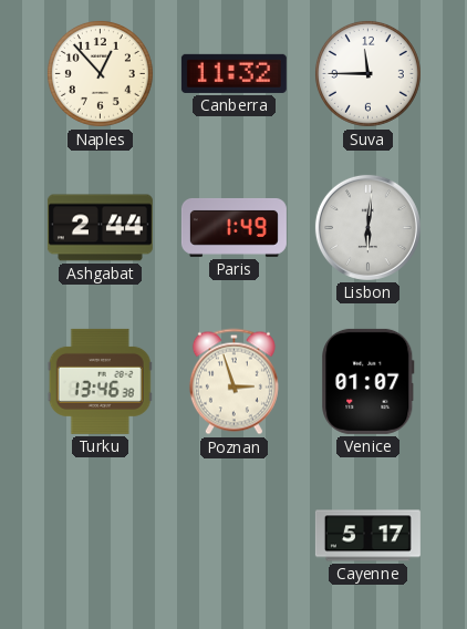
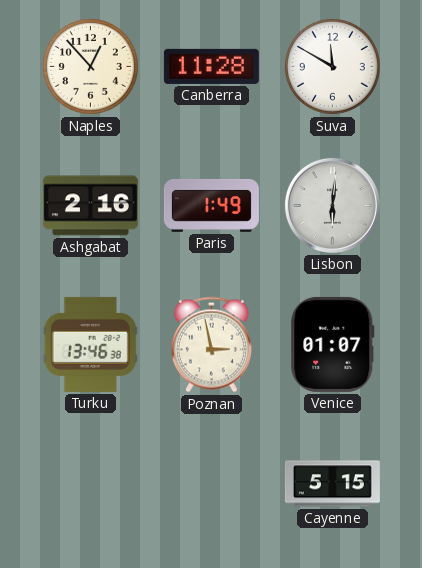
Canberra: 11:32 -> 11:28
Suva: 11:45 -> 11:50
Ashgabat: 2:44 -> 2:16
Poznan: 2:57 -> 2:58
Cayenne: 5:17 -> 5:15
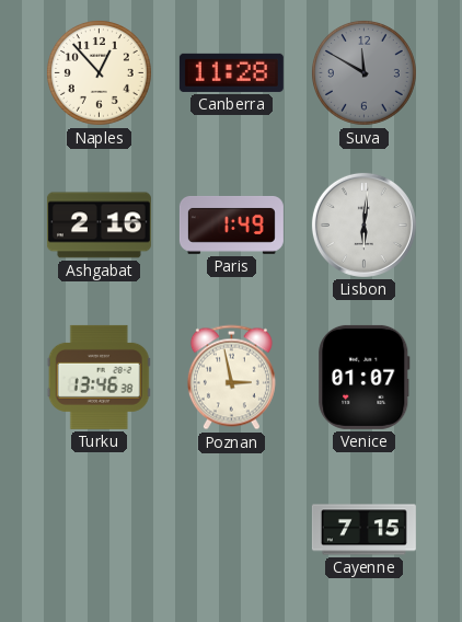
Suva dial: white -> grey
Cayenne: 5:15 -> 7:15
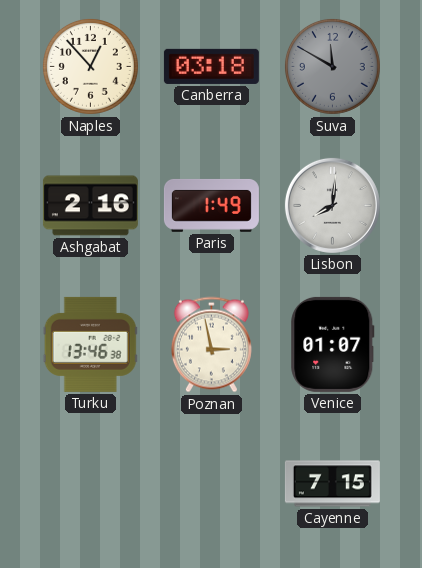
Canberra: 11:28 -> 03:18
Lisbon: 6:01 -> 8:01
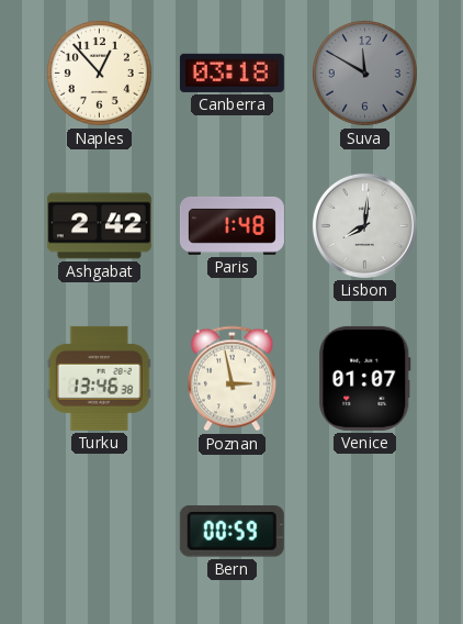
Ashgabat: 2:16 -> 2:42
Paris: 1:49 -> 1:48
Bern: none -> 00:59
Cayenne: 7:15 -> none
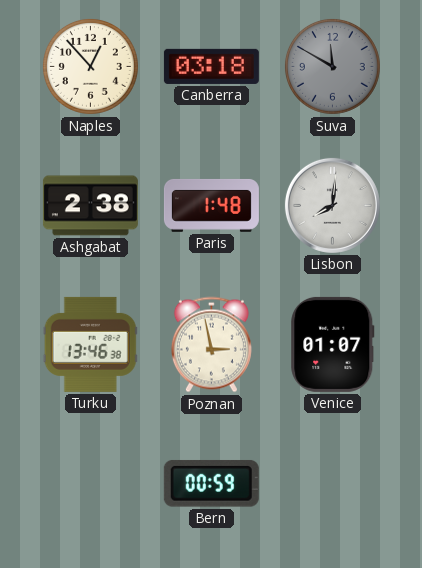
Ashgabat: 2:42 -> 2:38
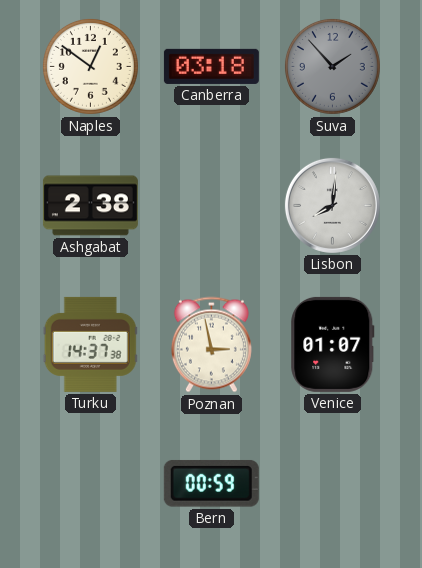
Naples: 12:53 -> 12:51
Suva: 11:50 -> 1:53
Paris: 1:48 -> none
Turku: 13:46 -> 14:37
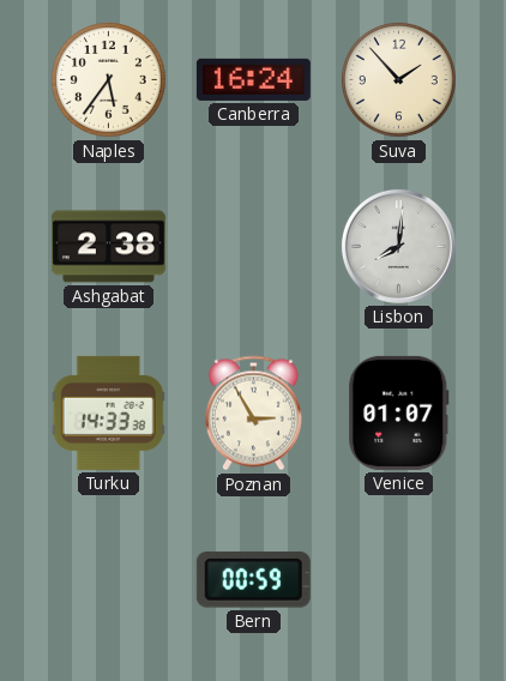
Naples: 12:51 -> 5:36
Canberra: 03:18 -> 16:24
Suva dial: grey -> cream
Turku: 14:37 -> 14:33
Poznan: 2:58 -> 2:55
